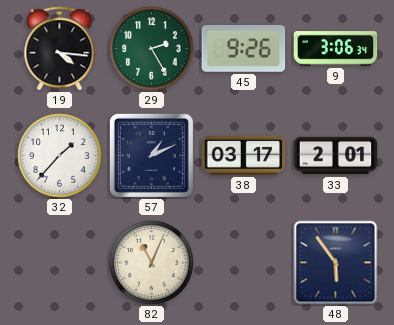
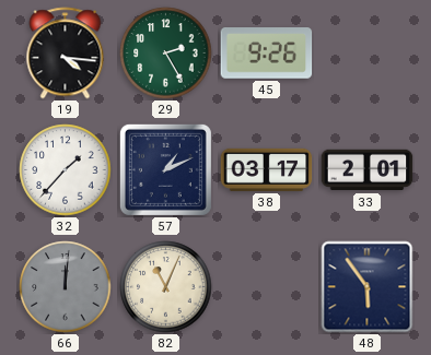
9: 3:06 -> none
66: none -> 12:01
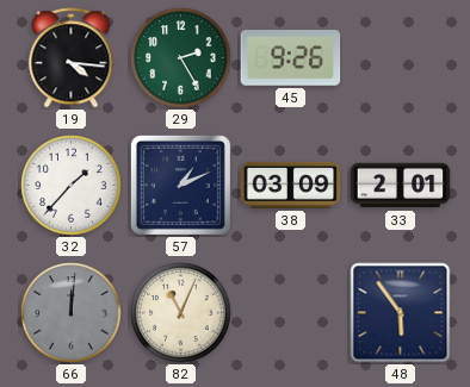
38: 03:17 -> 03:09
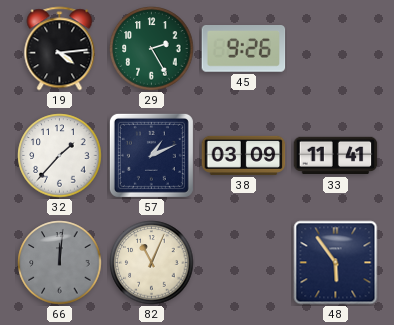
19: 4:16 -> 4:14
33: 2:01 -> 11:41
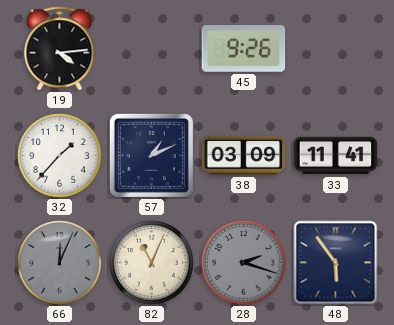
29: 2:25 -> none
66: 12:01 -> 12:04
28: none -> 2:18
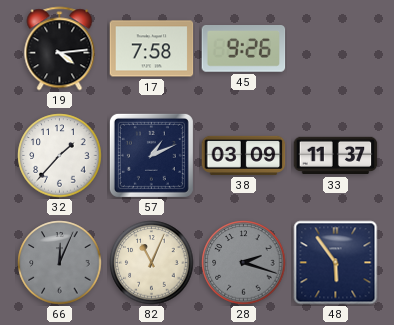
17: none -> 7:58
33: 11:41 -> 11:37
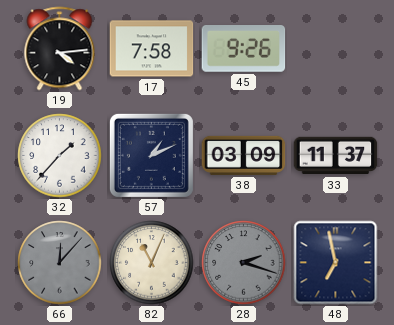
66: 12:04 -> 12:07
48: 5:54 -> 6:58
